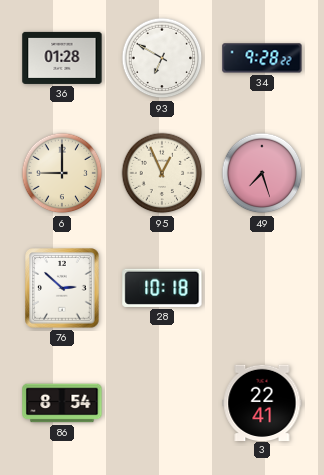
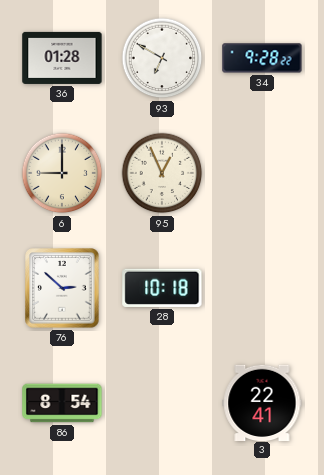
49: 7:27 -> none
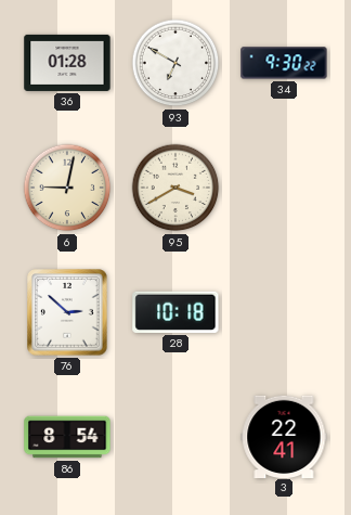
34: 9:28 -> 9:30
6: 9:00 -> 9:02
95: 12:56 -> 3:40
